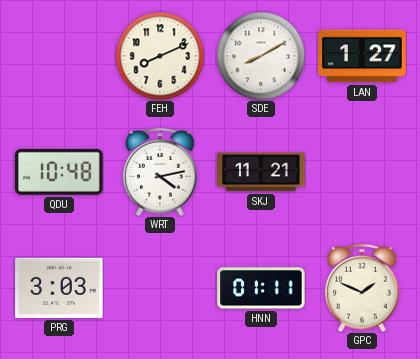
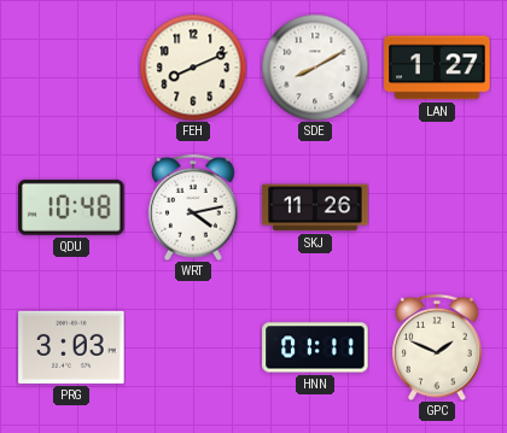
SKJ: 11:21 -> 11:26
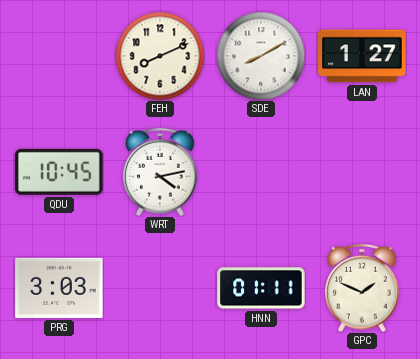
QDU: 10:48 -> 10:45
SKJ: 11:26 -> none
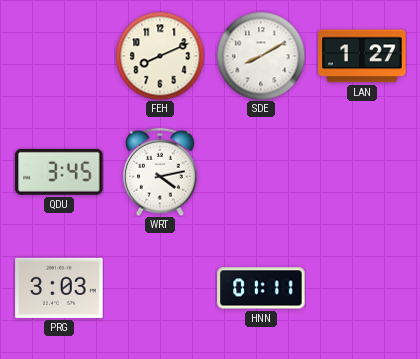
QDU: 10:45 -> 3:45
GPC: 1:49 -> none
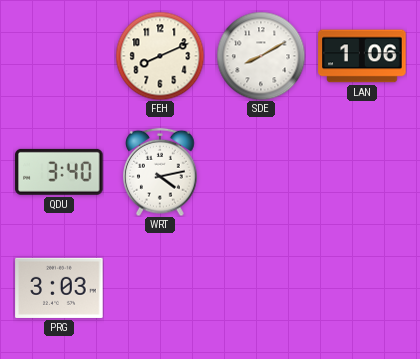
LAN: 1:27 -> 1:06
QDU: 3:45 -> 3:40
HNN: 01:11 -> none
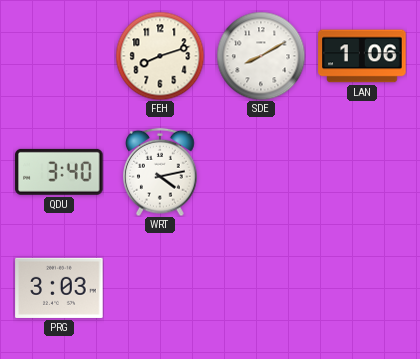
FEH: 8:11 -> 8:12
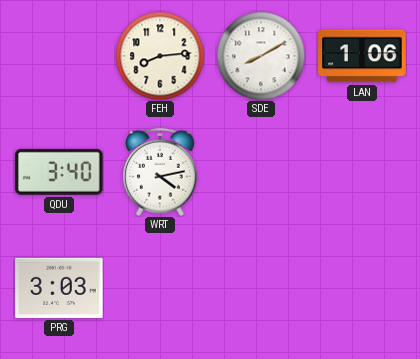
FEH: 8:12 -> 8:14
